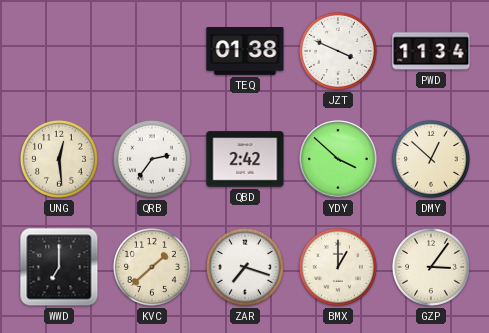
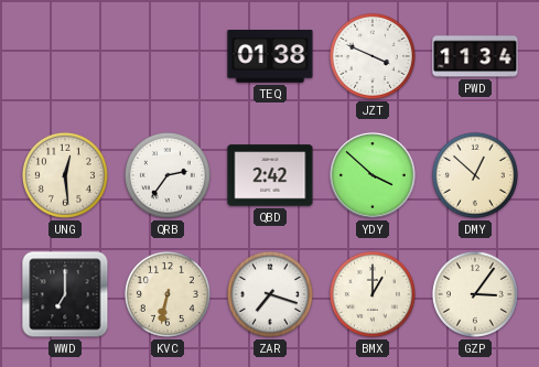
KVC: 1:38 -> 6:32
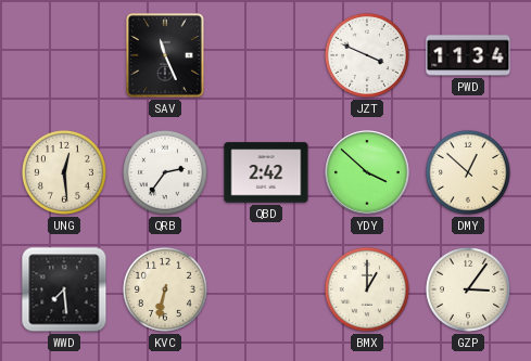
SAV: none -> 11:26
TEQ: 01:38 -> none
WWD: 7:00 -> 7:29
ZAR: 7:18 -> none
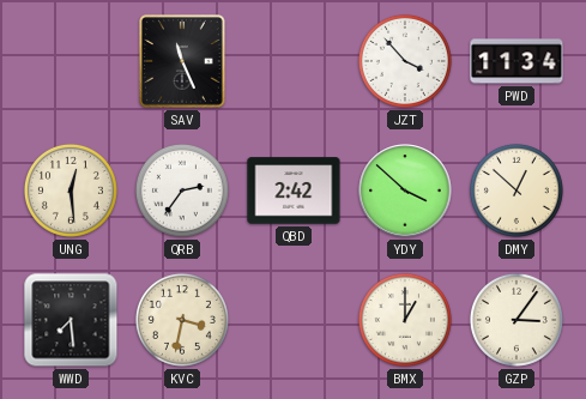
JZT: 3:49 -> 3:53
KVC: 6:32 -> 3:32
